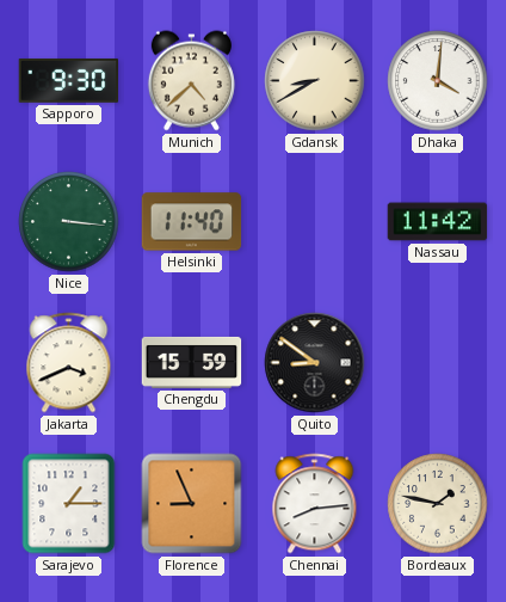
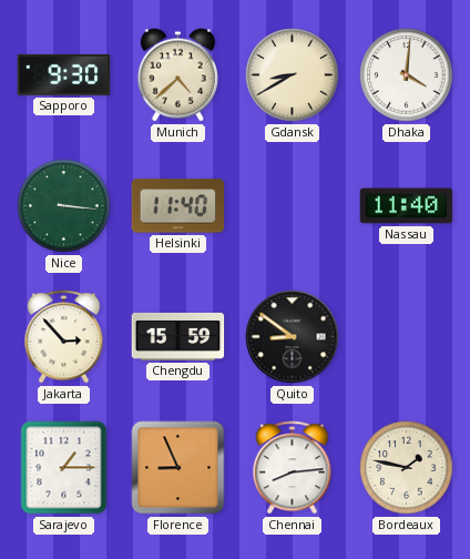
Nassau: 11:42 -> 11:40
Jakarta: 3:41 -> 2:53
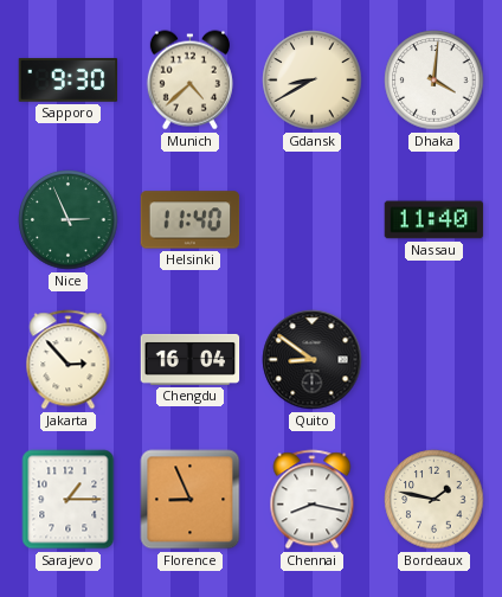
Nice: 3:16 -> 2:56
Chengdu: 15:59 -> 16:04
Chennai: 8:14 -> 8:17
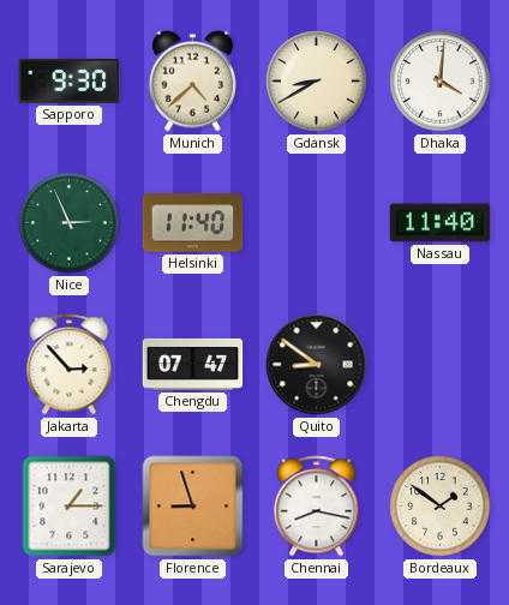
Chengdu: 16:04 -> 07:47
Florence: 8:56 -> 8:57
Bordeaux: 1:47 -> 1:51
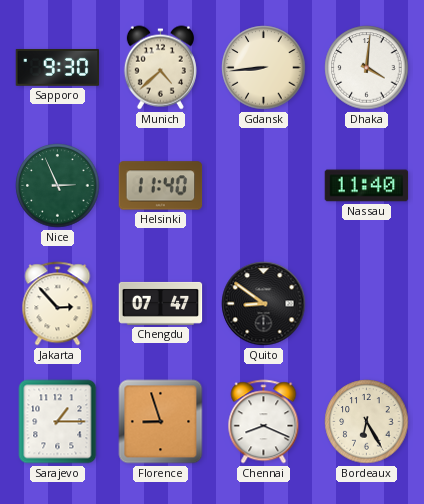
Gdansk: 8:40 -> 8:44
Chennai: 8:17 -> 8:19
Bordeaux: 1:51 -> 6:25
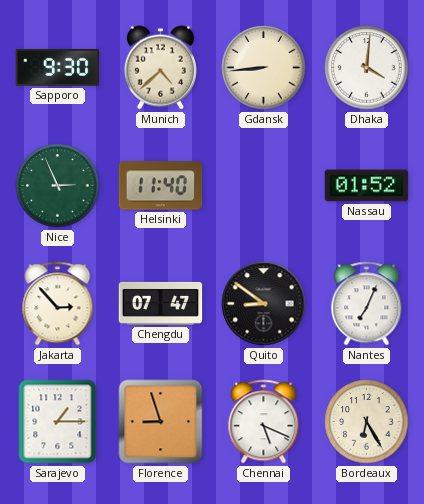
Nassau: 11:40 -> 01:52
Nantes: none -> 7:04
Chennai: 8:19 -> 5:19
